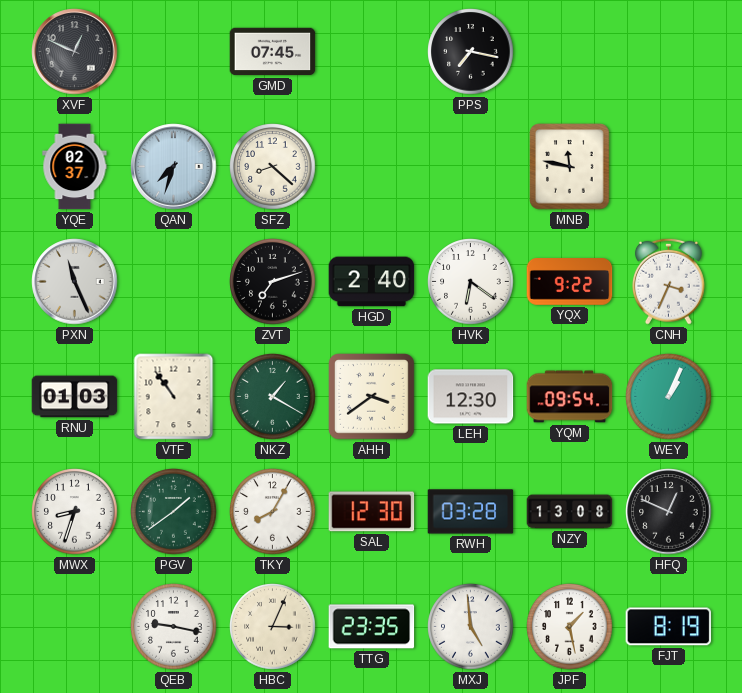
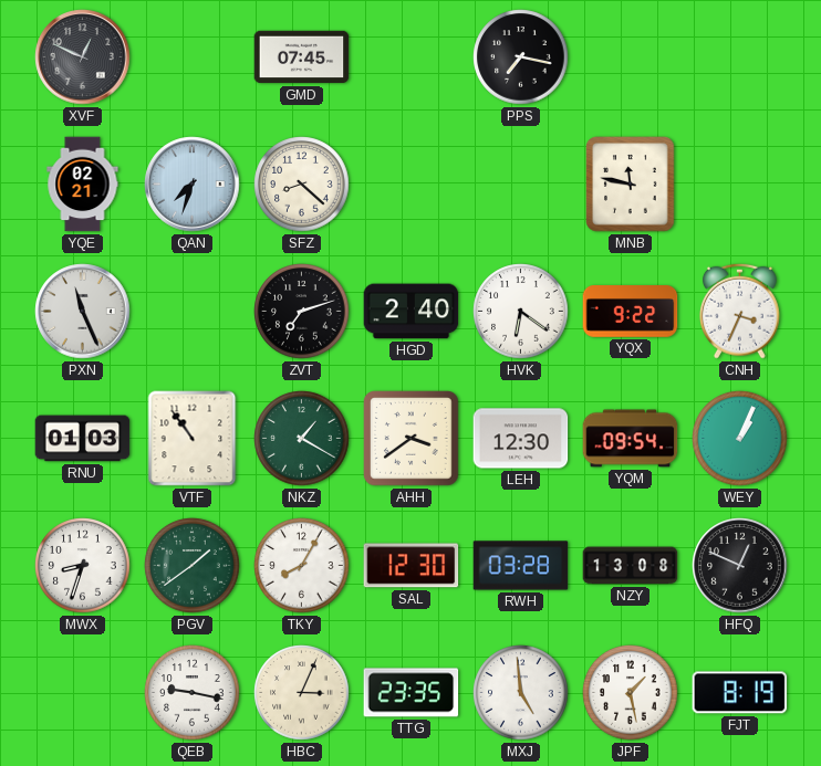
YQE: 02:37 -> 02:21
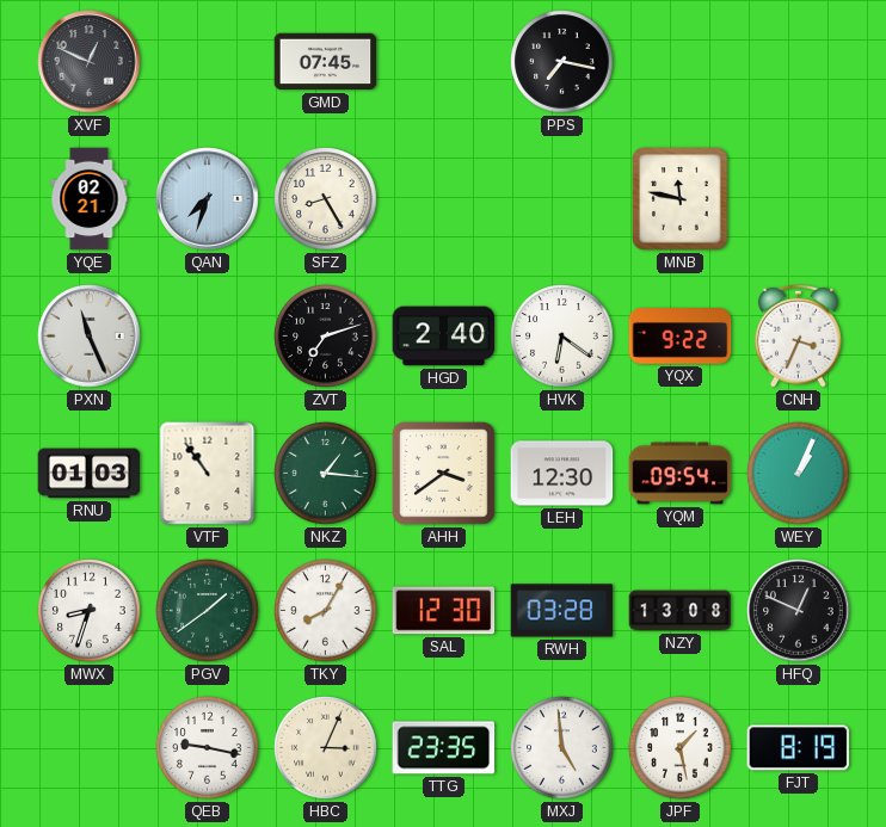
SFZ: 8:22 -> 8:25
NKZ: 1:20 -> 1:16
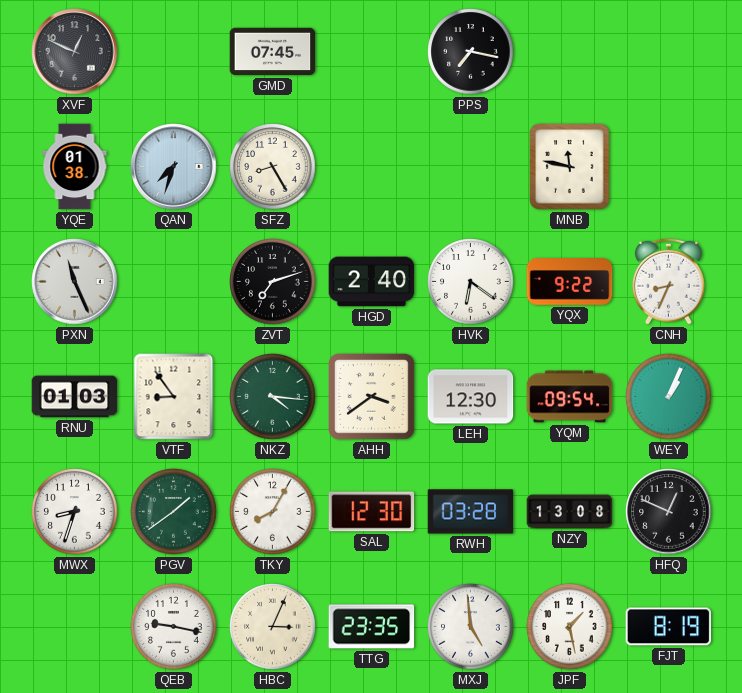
YQE: 02:21 -> 01:38
CNH: 3:34 -> 8:34
VTF: 10:54 -> 8:54
NKZ: 1:16 -> 4:16
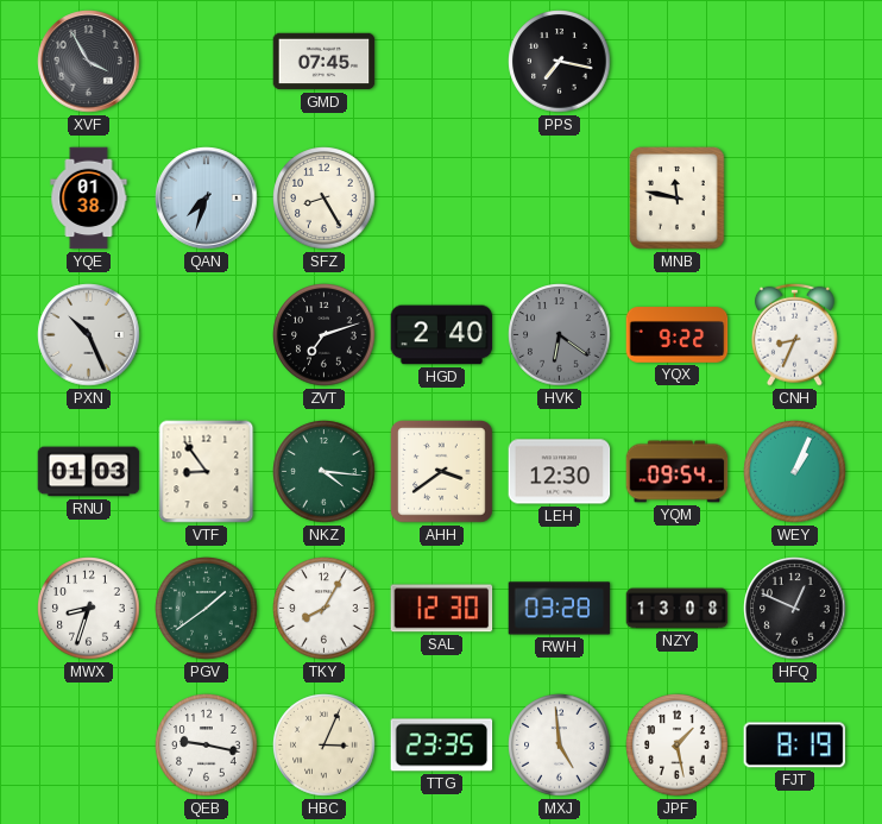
XVF: 12:49 -> 3:55
PXN: 11:26 -> 10:26
HVK dial: white -> grey
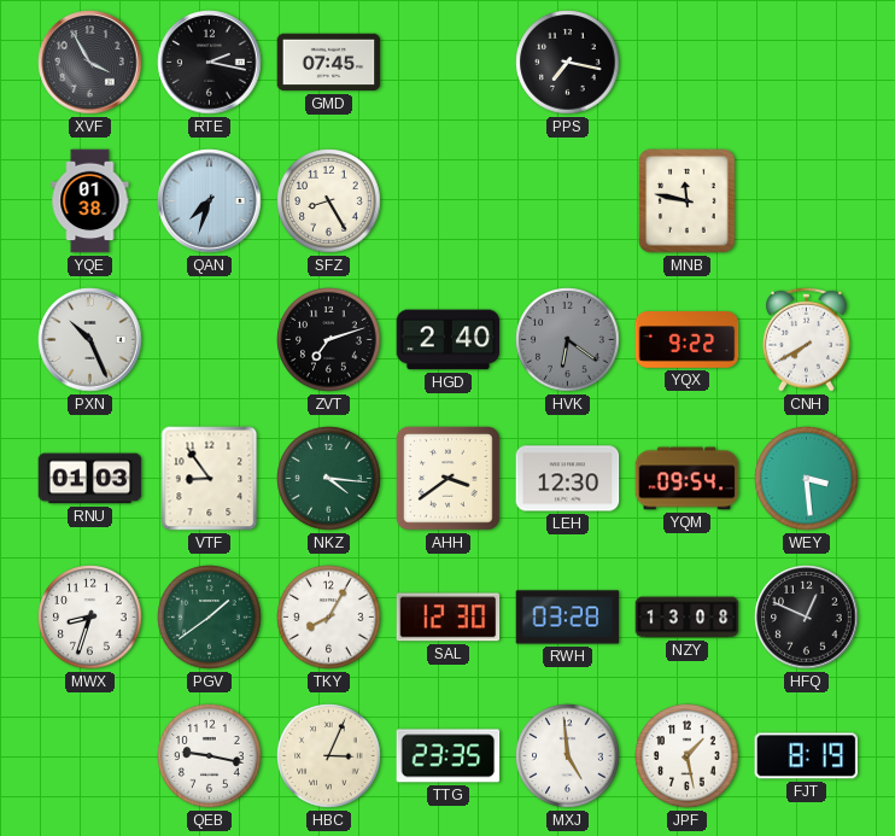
RTE: none -> 2:17
CNH: 8:34 -> 7:40
WEY: 1:04 -> 3:29
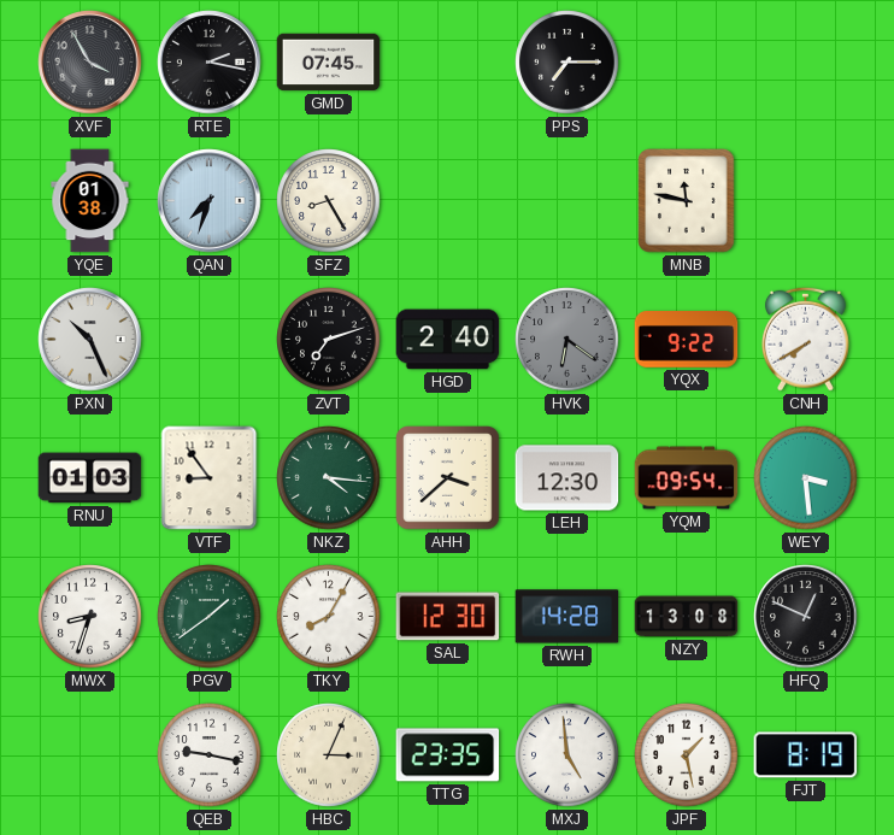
PPS: 7:17 -> 7:15
AHH: 3:39 -> 3:38
RWH: 03:28 -> 14:28
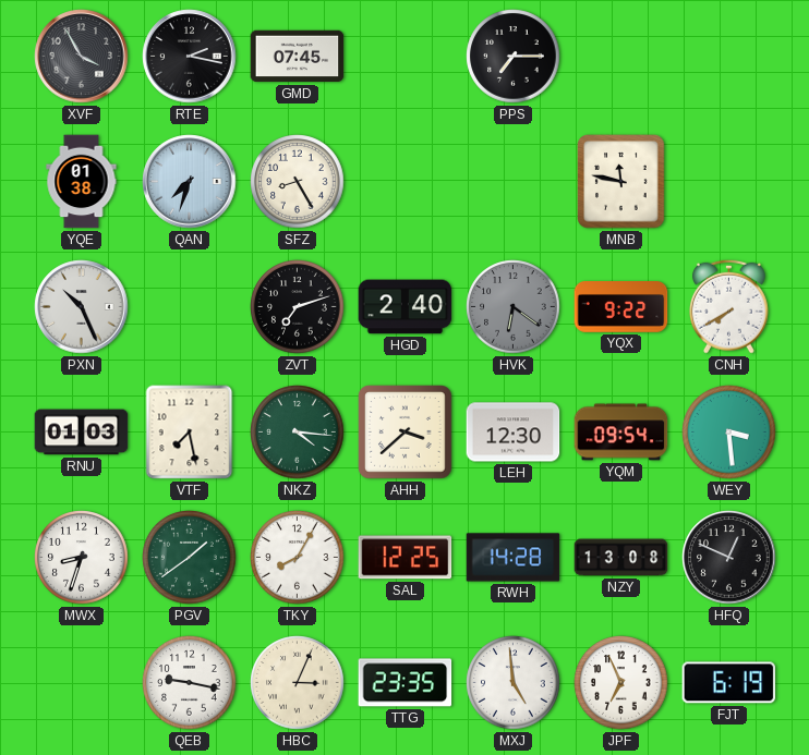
VTF: 8:54 -> 7:28
SAL: 12:30 -> 12:25
JPF: 1:28 -> 6:56
FJT: 8:19 -> 6:19
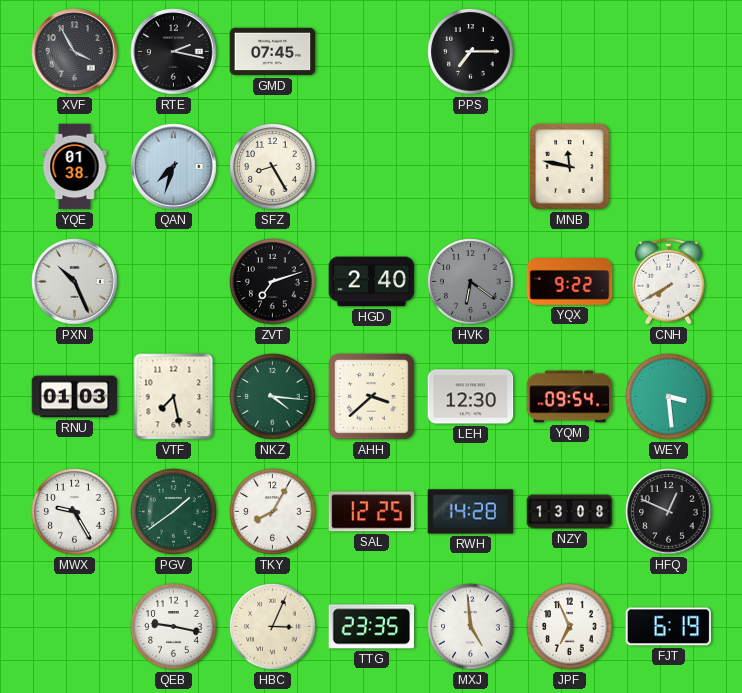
MWX: 8:33 -> 9:25
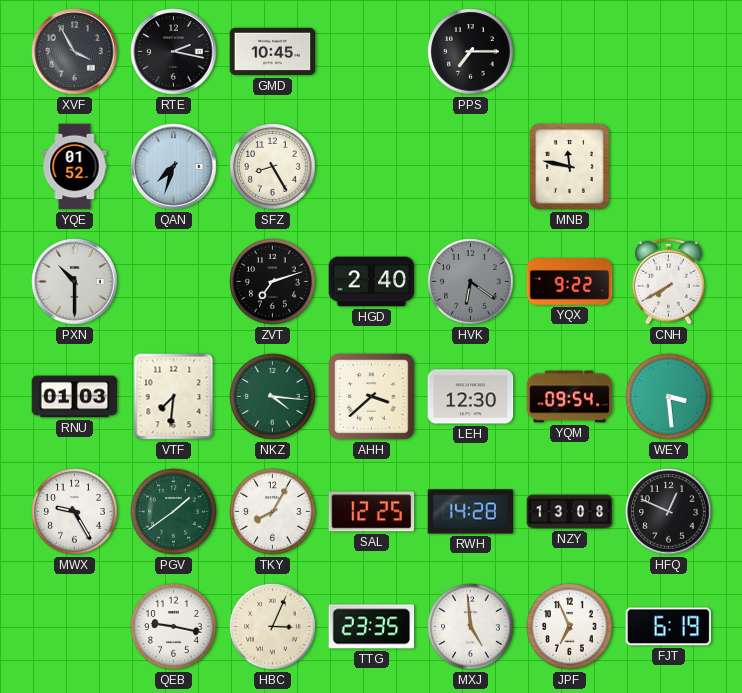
GMD: 07:45 -> 10:45
YQE: 01:38 -> 01:52
PXN: 10:26 -> 10:30
VTF: 7:28 -> 7:31
